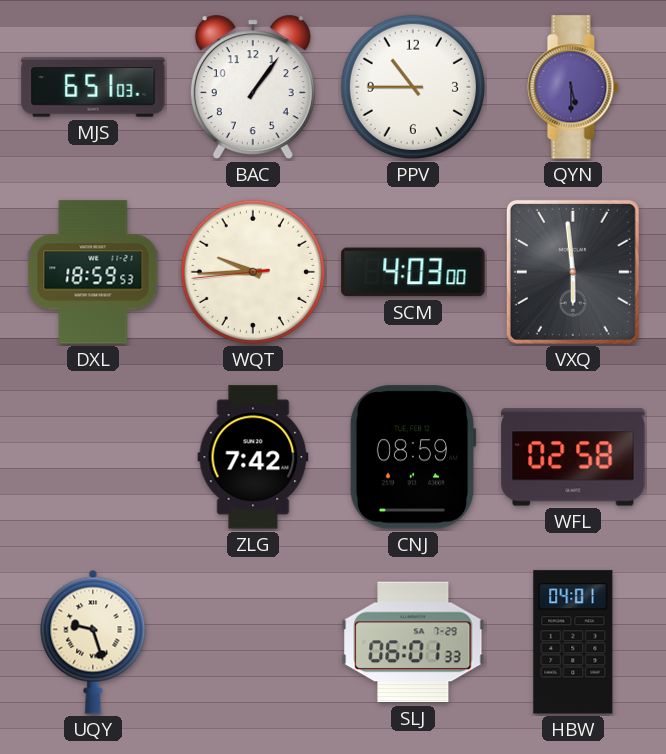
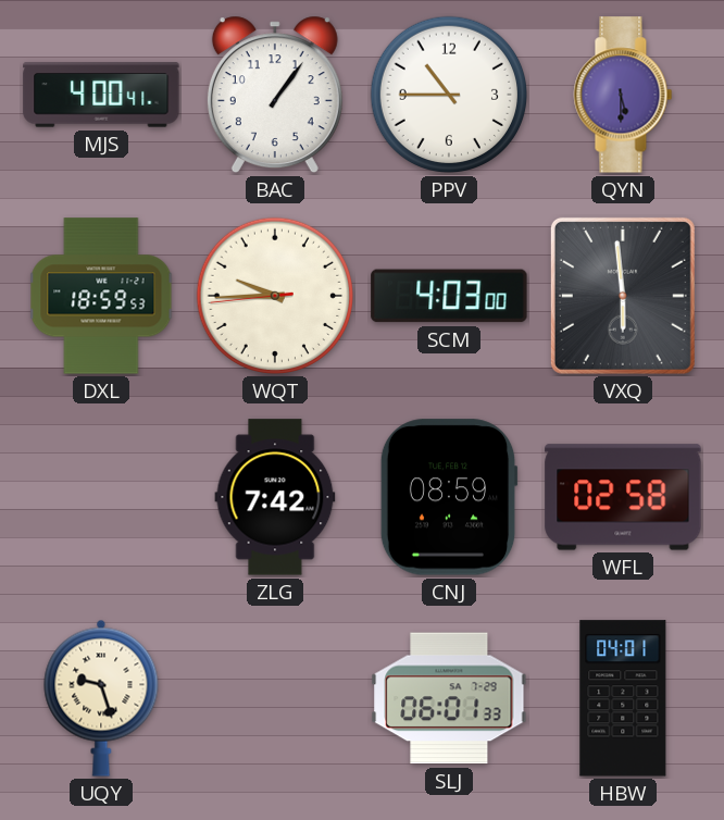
MJS: 6:51 -> 4:00
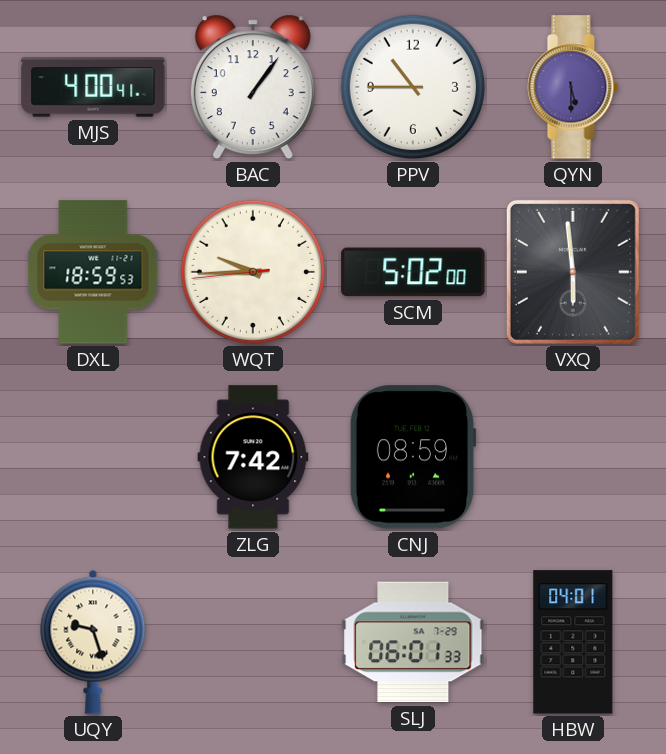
SCM: 4:03 -> 5:02
WFL: 02:58 -> none
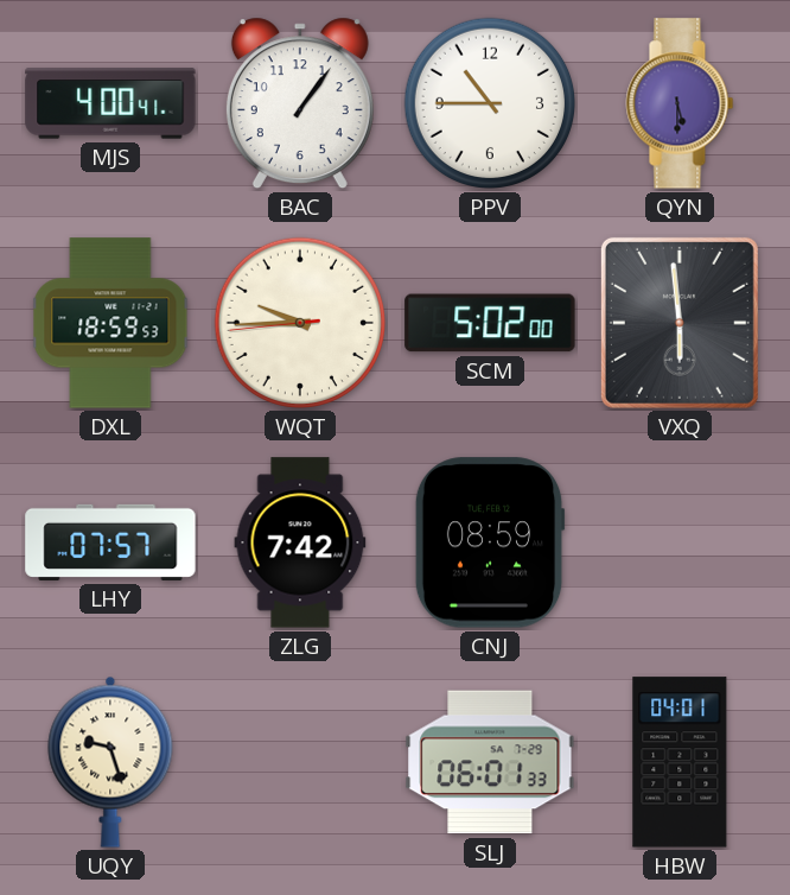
LHY: none -> 07:57
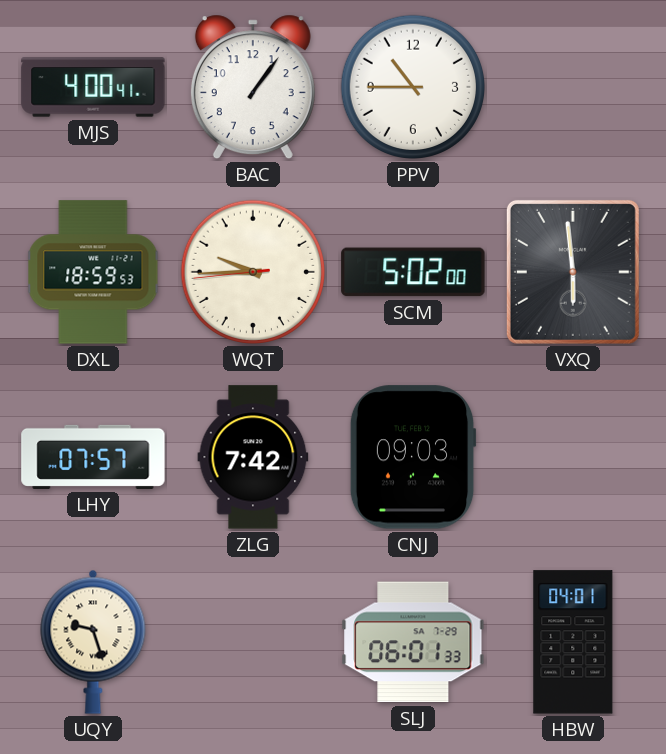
QYN: 5:30 -> none
CNJ: 08:59 -> 09:03
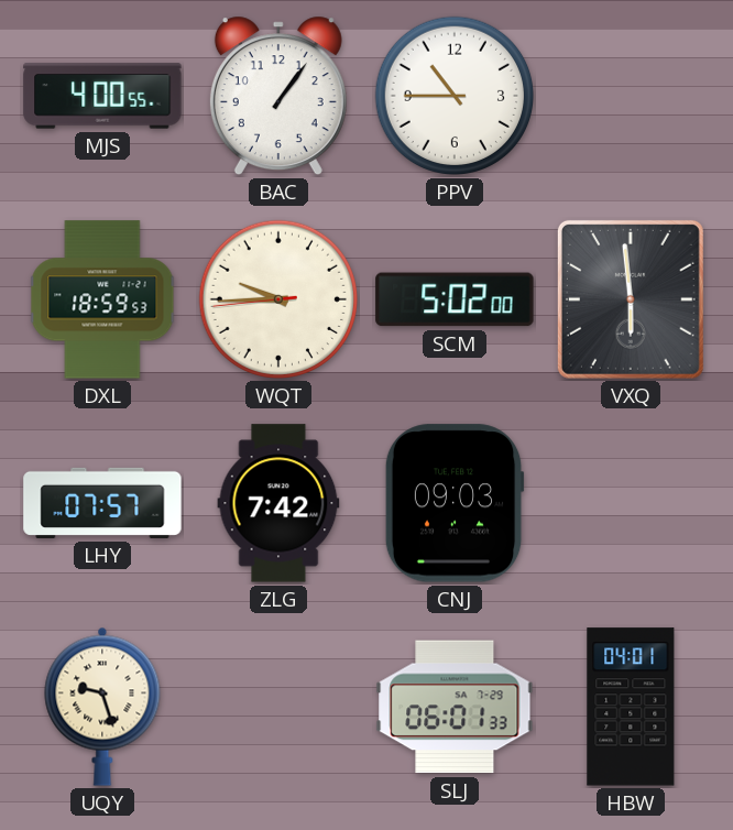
MJS: 4:00:41 -> 4:00:55
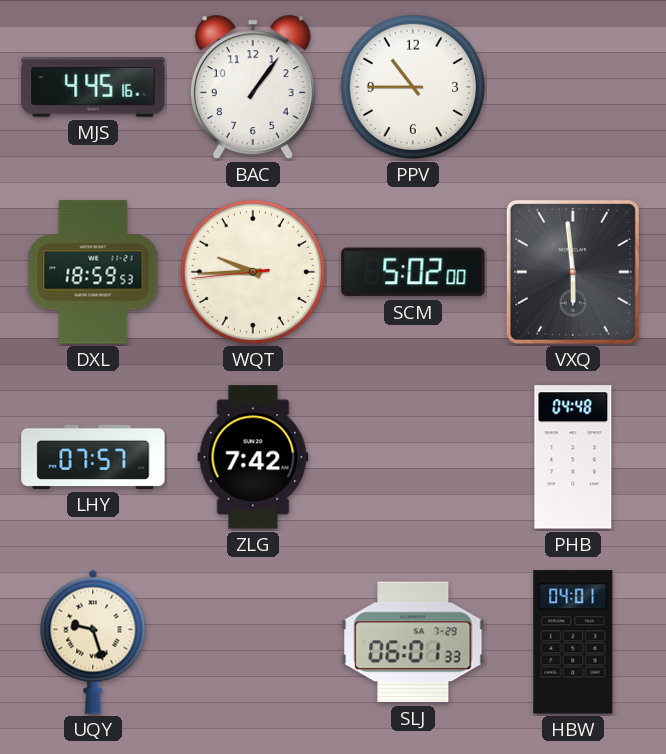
MJS: 4:00 -> 4:45
CNJ: 09:03 -> none
PHB: none -> 04:48
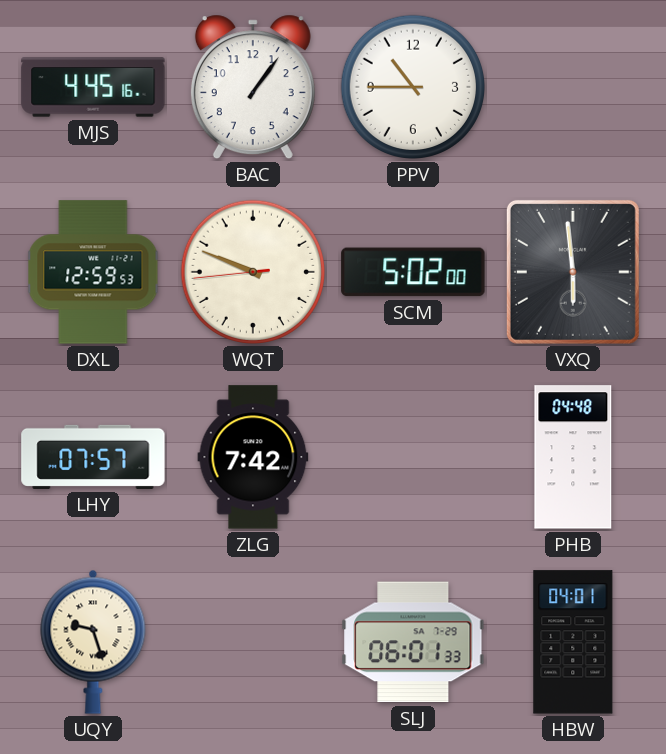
DXL: 18:59 -> 12:59
WQT: 9:44 -> 9:48
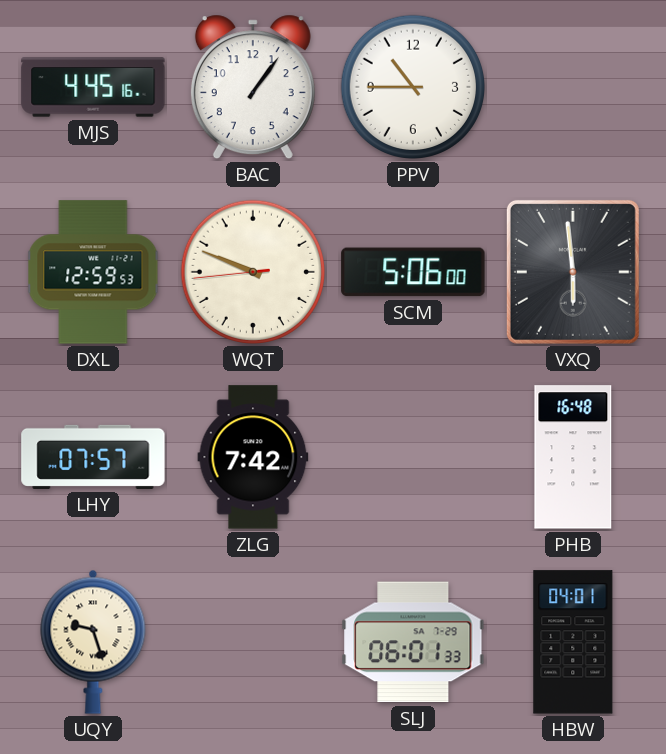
SCM: 5:02 -> 5:06
PHB: 04:48 -> 16:48
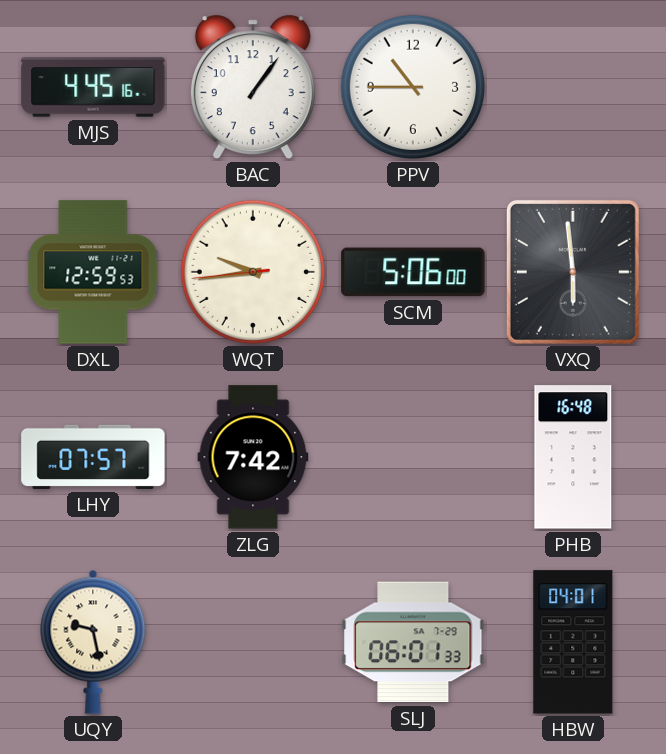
WQT: 9:48 -> 9:43
UQY: 9:27 -> 9:28
